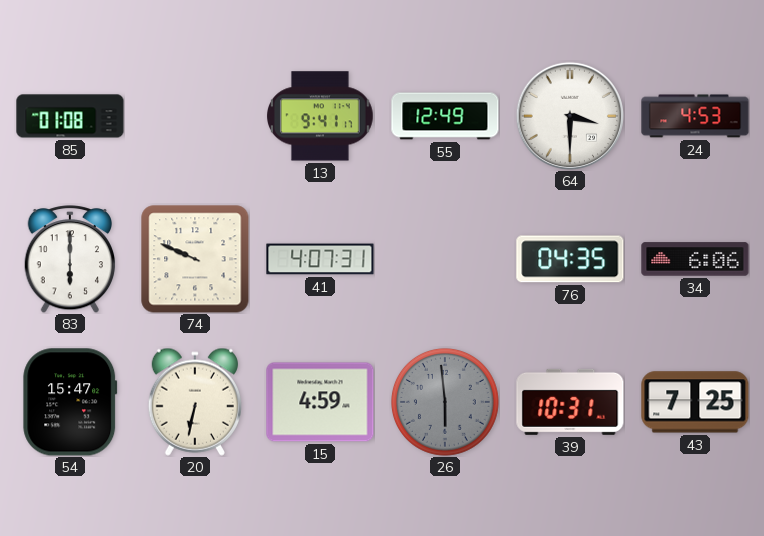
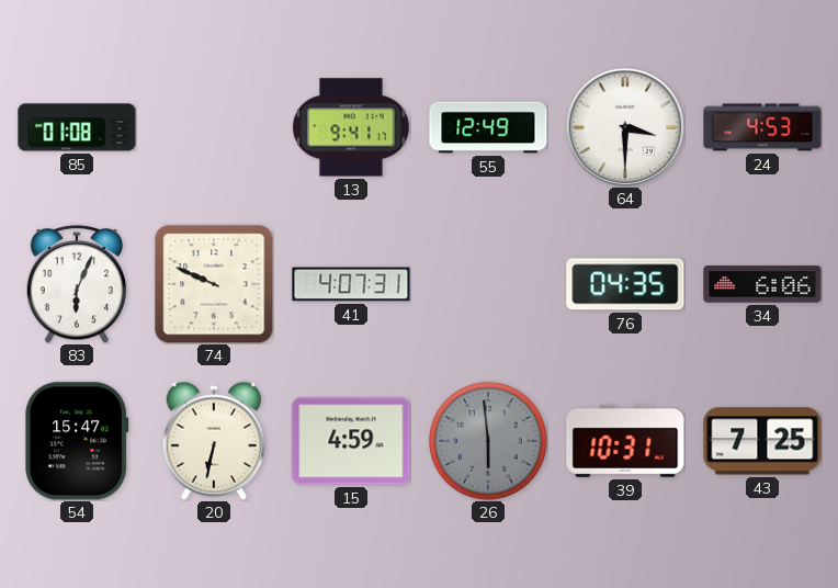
83: 6:00 -> 6:04
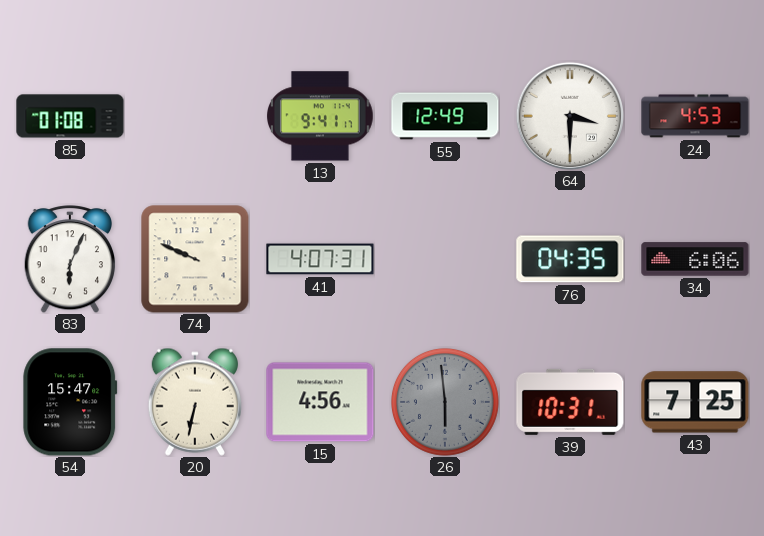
15: 4:59 -> 4:56
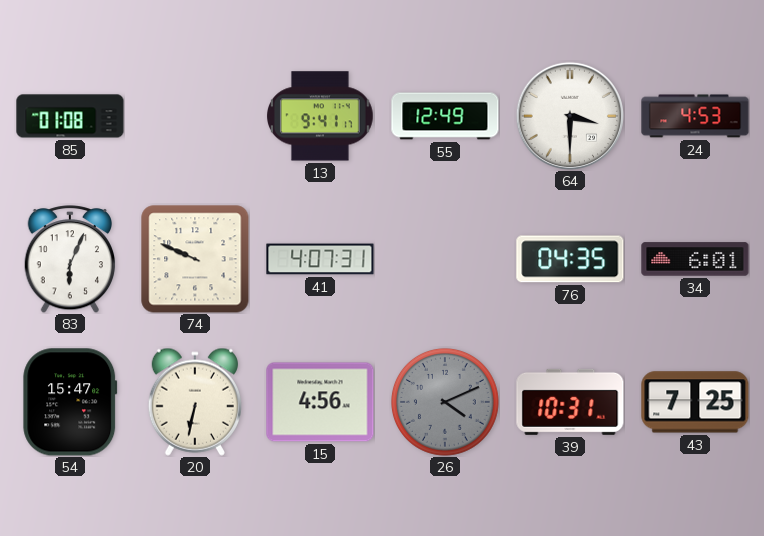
34: 6:06 -> 6:01
26: 5:59 -> 4:11
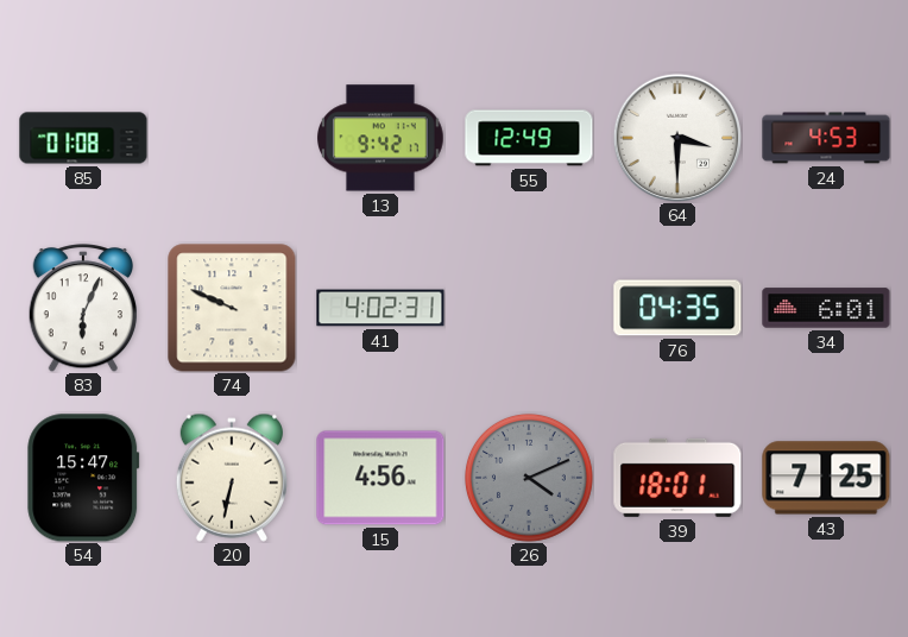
13: 9:41 -> 9:42
41: 4:07 -> 4:02
39: 10:31 -> 18:01
